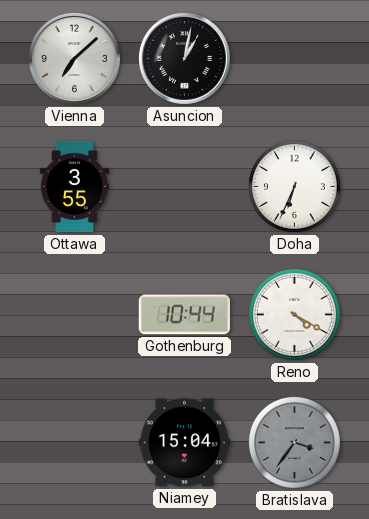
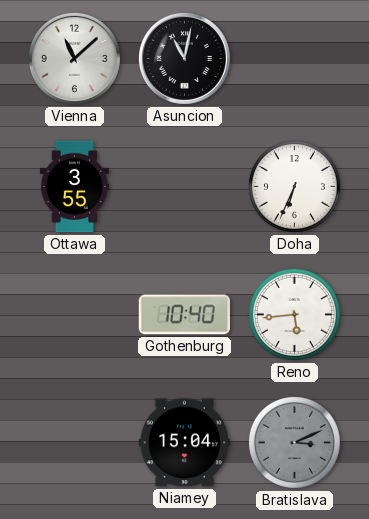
Vienna: 7:08 -> 11:08
Asuncion: 1:02 -> 11:02
Gothenburg: 10:44 -> 10:40
Reno: 4:20 -> 5:44
Bratislava: 3:36 -> 3:11
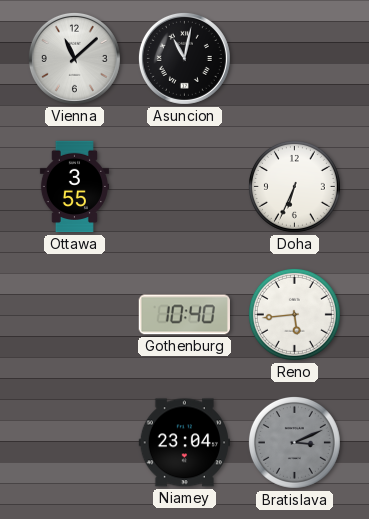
Niamey: 15:04 -> 23:04
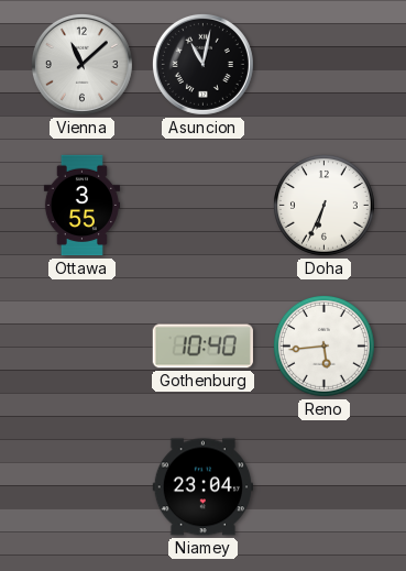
Bratislava: 3:11 -> none
